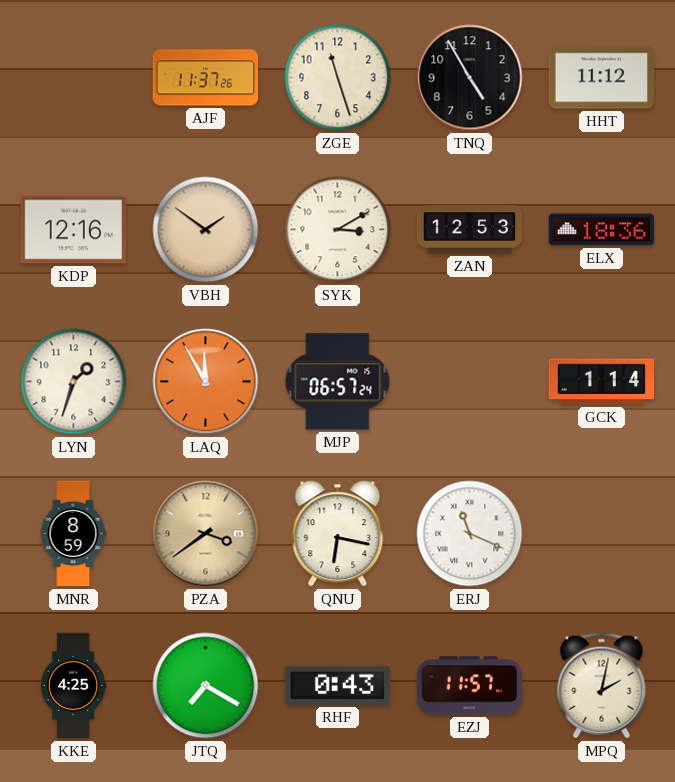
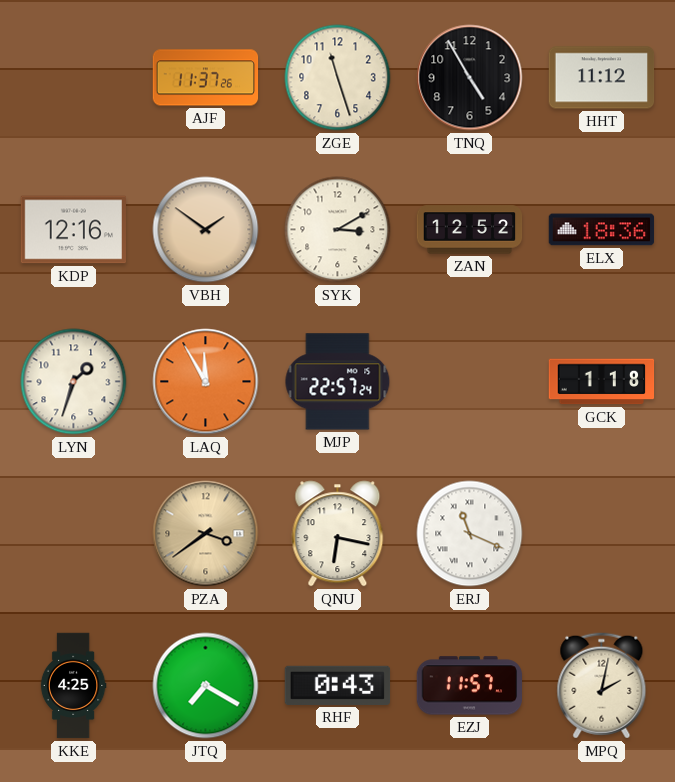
ZAN: 12:53 -> 12:52
MJP: 06:57 -> 22:57
GCK: 1:14 -> 1:18
MNR: 8:59 -> none
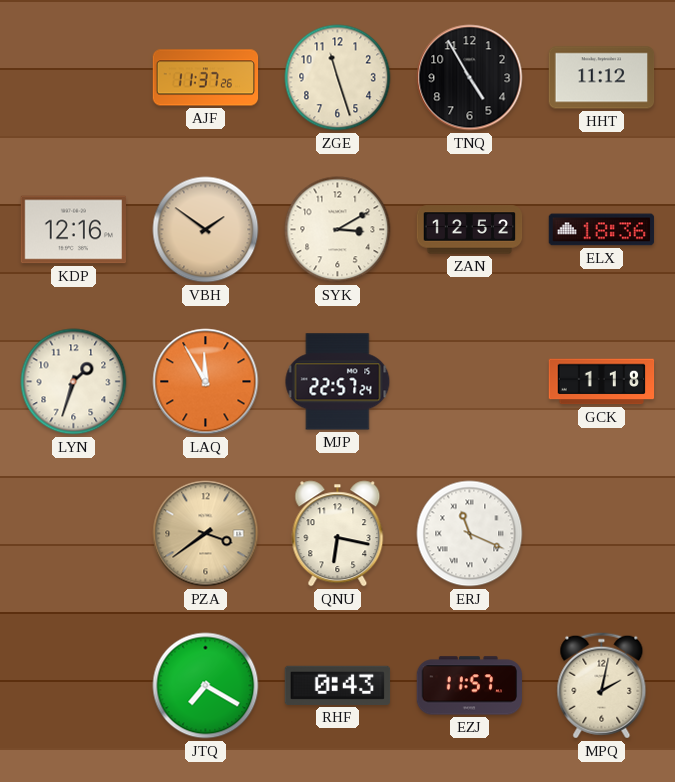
KKE: 4:25 -> none
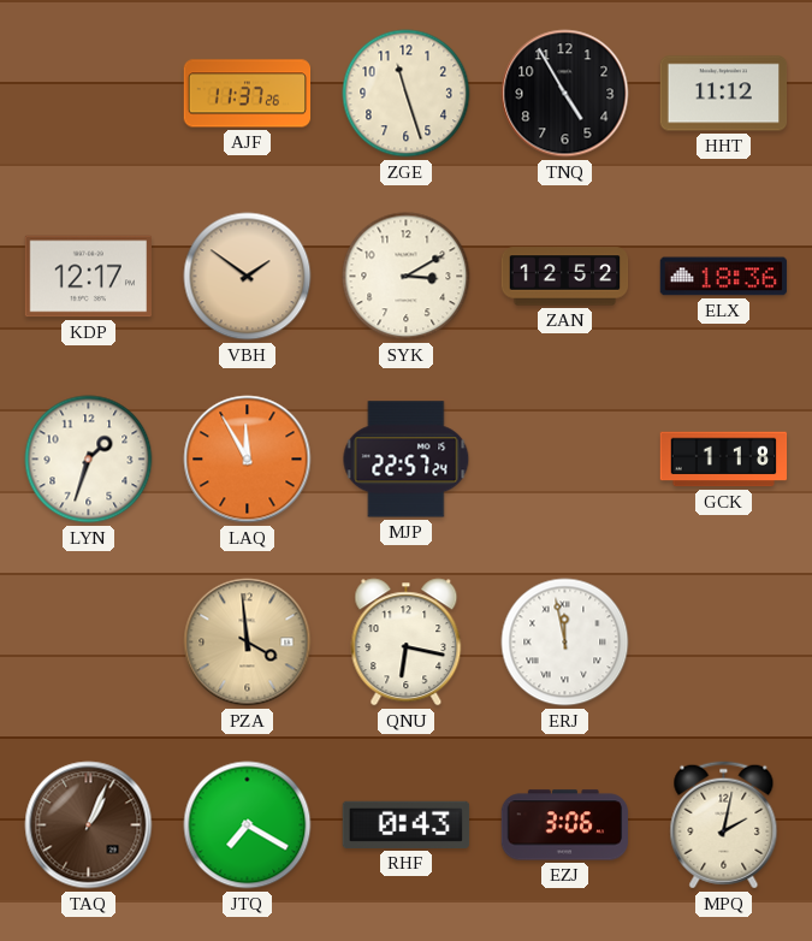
KDP: 12:16 -> 12:17
PZA: 3:39 -> 3:59
ERJ: 11:19 -> 11:58
TAQ: none -> 1:04
EZJ: 11:57 -> 3:06
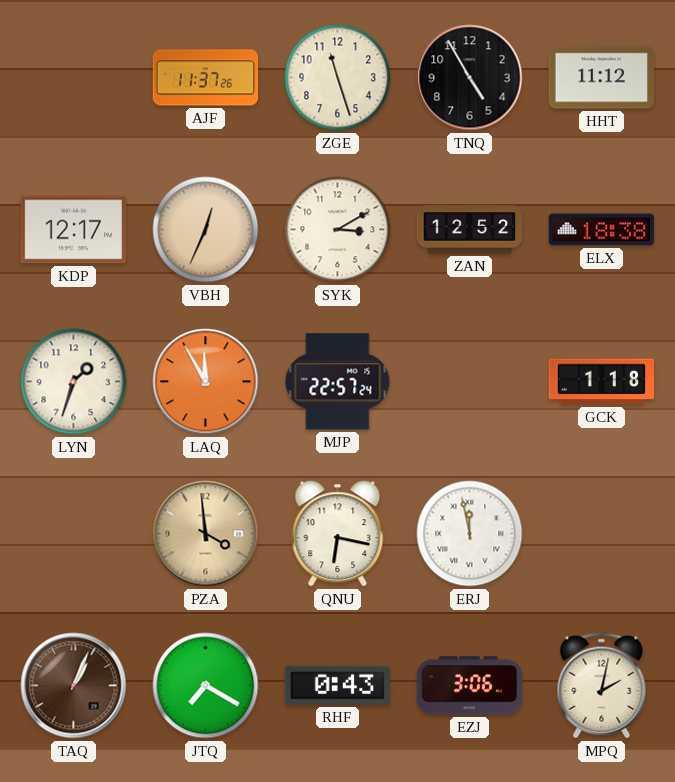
VBH: 1:51 -> 12:34
ELX: 18:36 -> 18:38
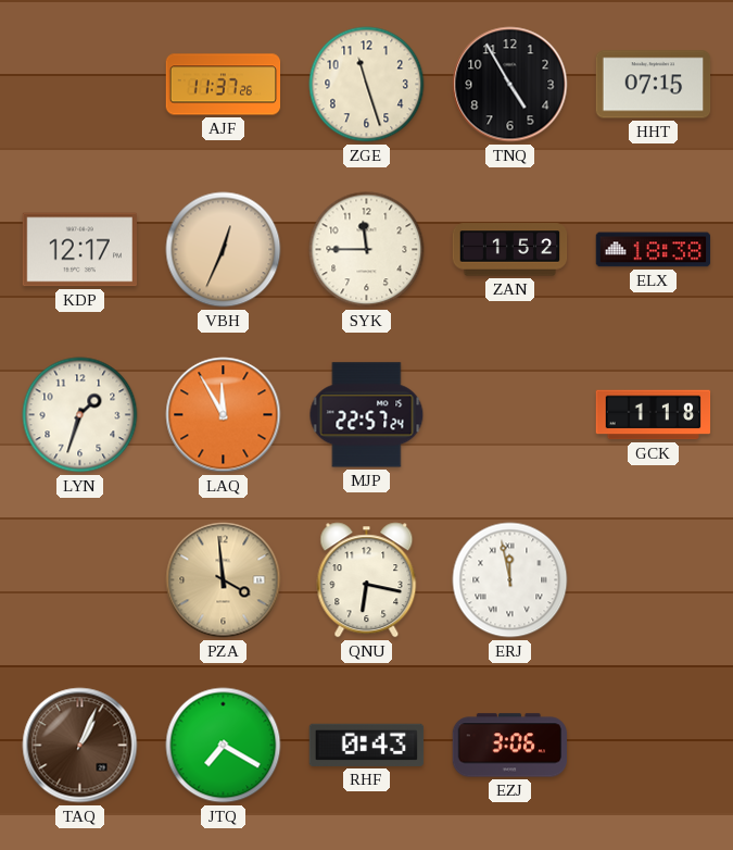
HHT: 11:12 -> 07:15
SYK: 3:10 -> 11:45
ZAN: 12:52 -> 1:52
MPQ: 2:02 -> none
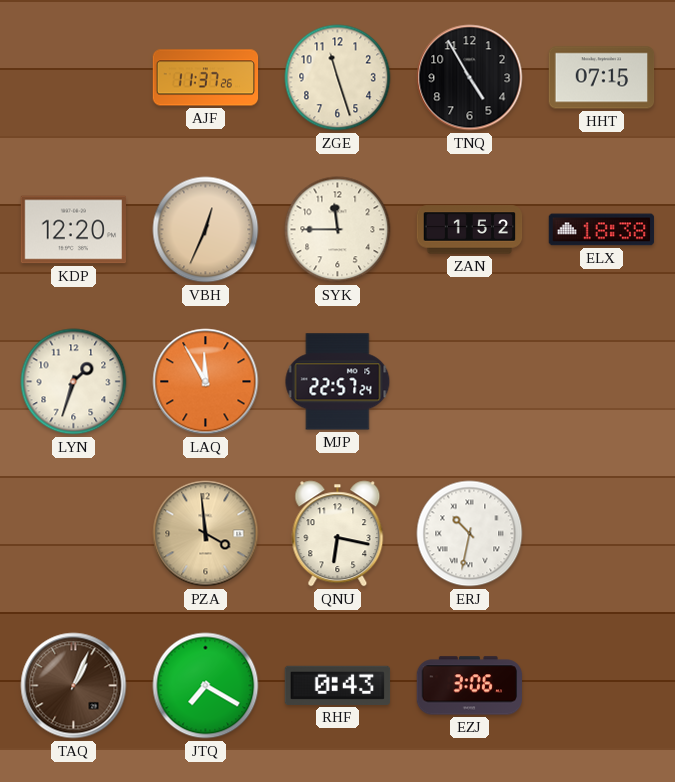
KDP: 12:17 -> 12:20
GCK: 1:18 -> none
ERJ: 11:58 -> 10:32
